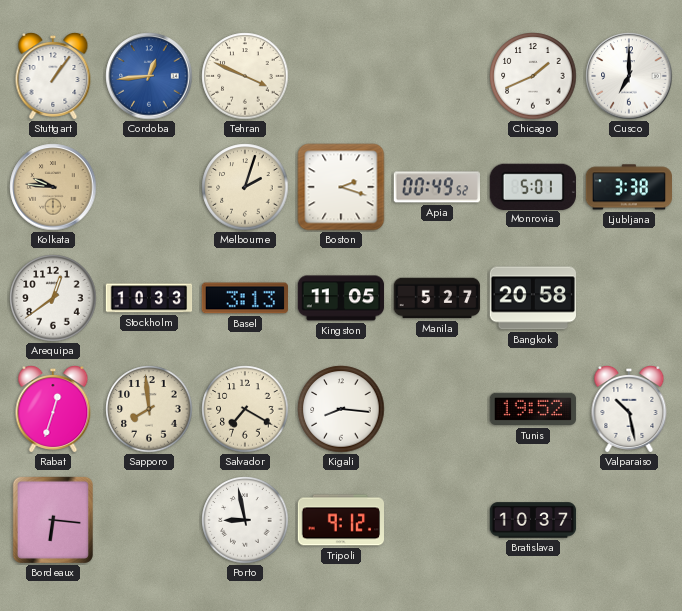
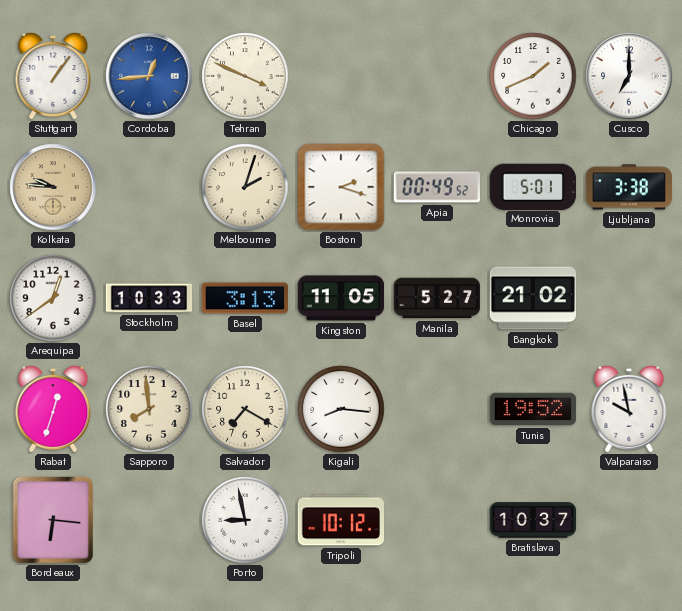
Bangkok: 20:58 -> 21:02
Valparaiso: 10:28 -> 9:58
Tripoli: 9:12 -> 10:12
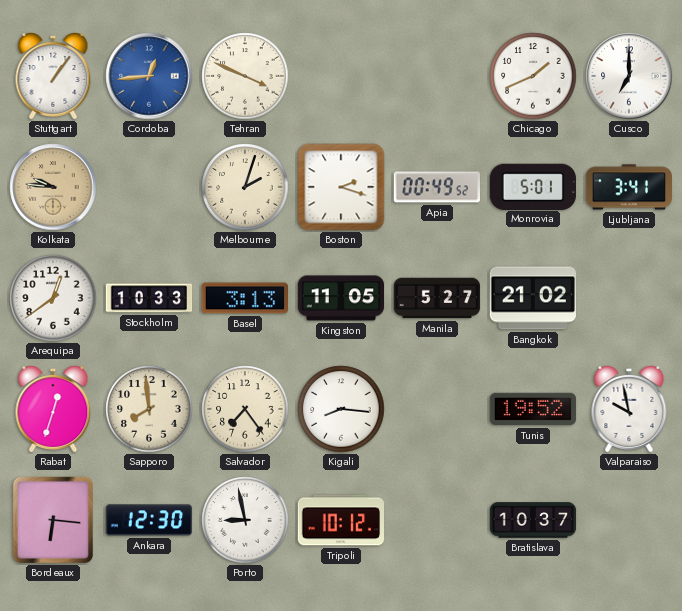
Ljubljana: 3:38 -> 3:41
Salvador: 7:20 -> 7:24
Ankara: none -> 12:30
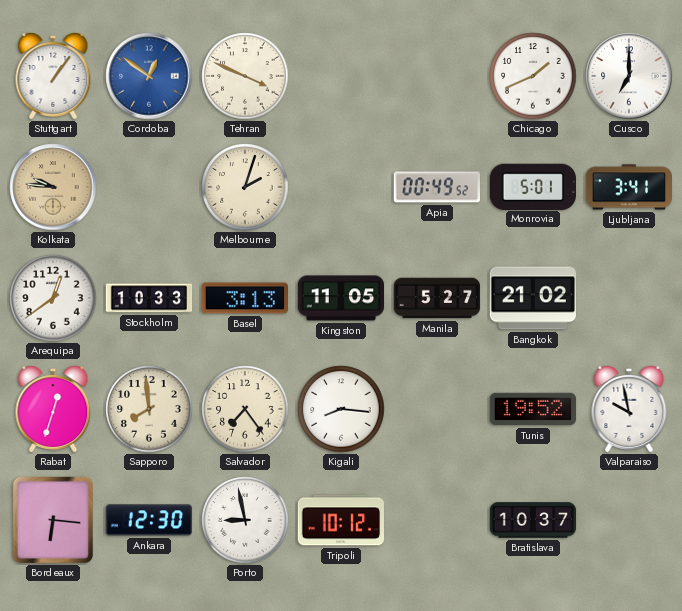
Cordoba: 12:44 -> 12:51
Boston: 2:18 -> none
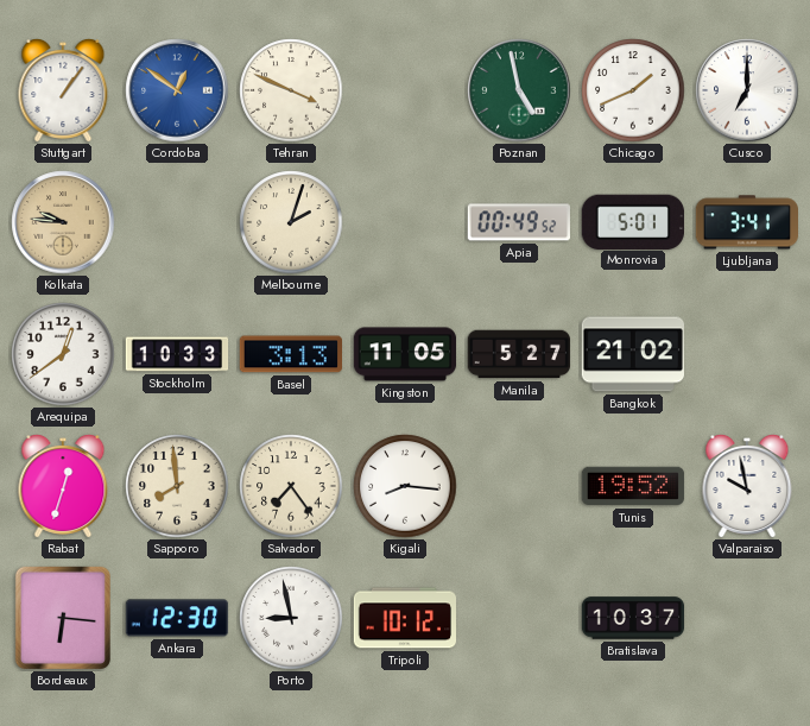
Poznan: none -> 4:58
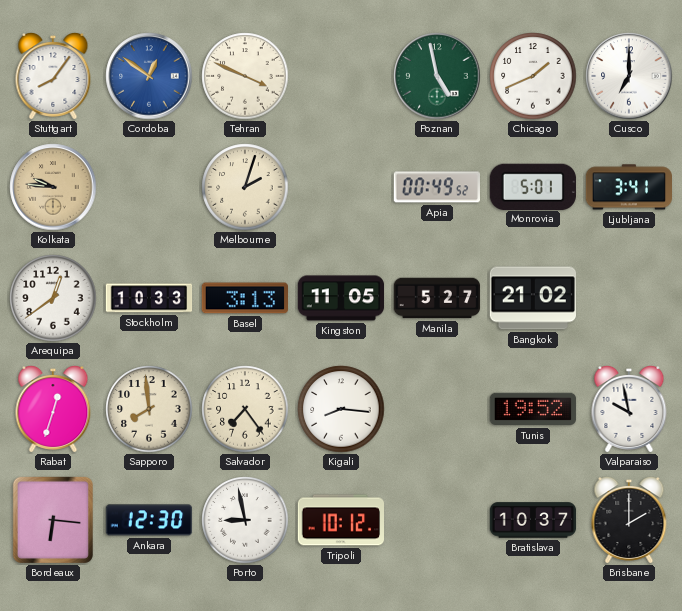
Stuttgart: 1:06 -> 8:06
Brisbane: none -> 2:00
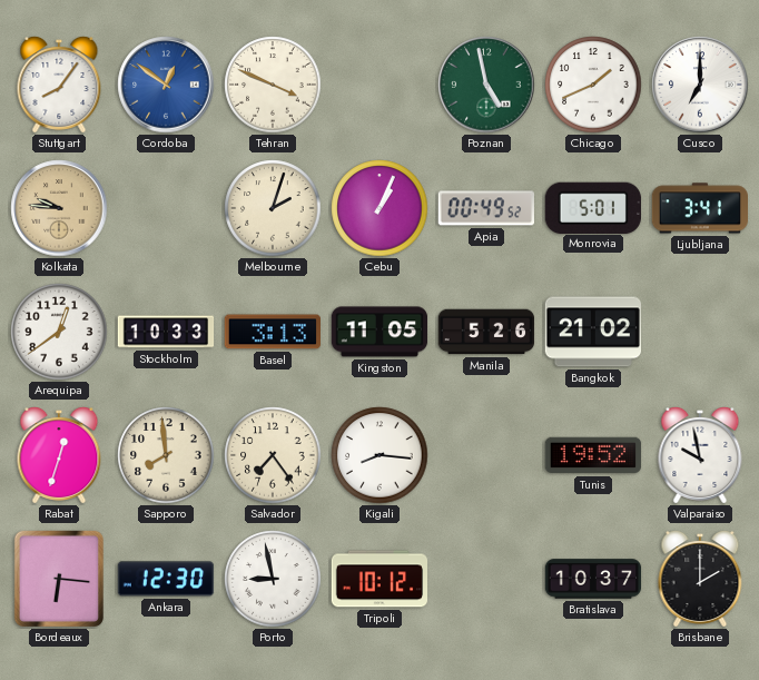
Cebu: none -> 1:04
Manila: 5:27 -> 5:26
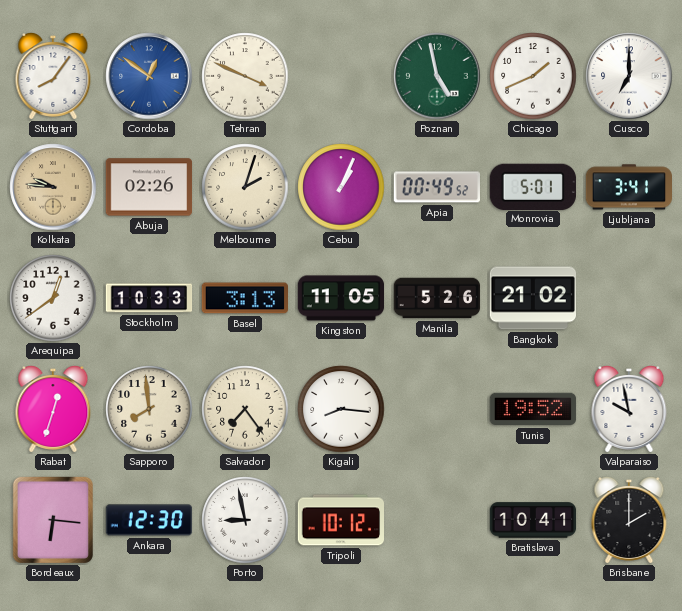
Abuja: none -> 02:26
Bratislava: 10:37 -> 10:41
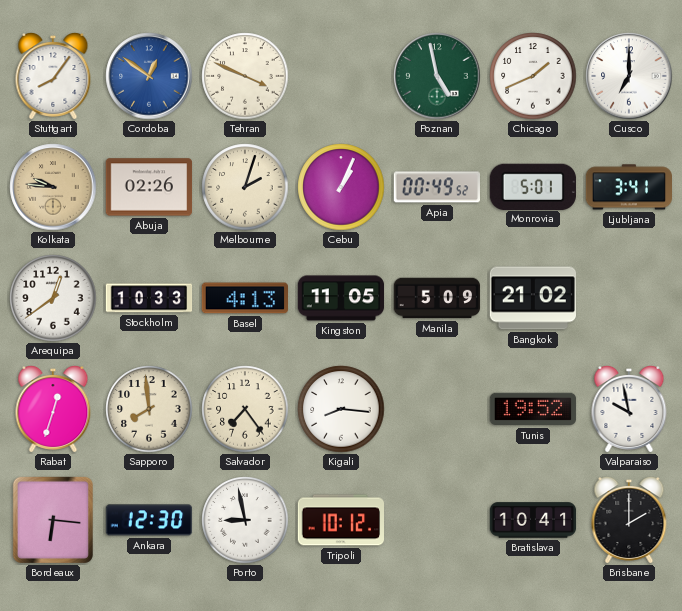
Basel: 3:13 -> 4:13
Manila: 5:26 -> 5:09
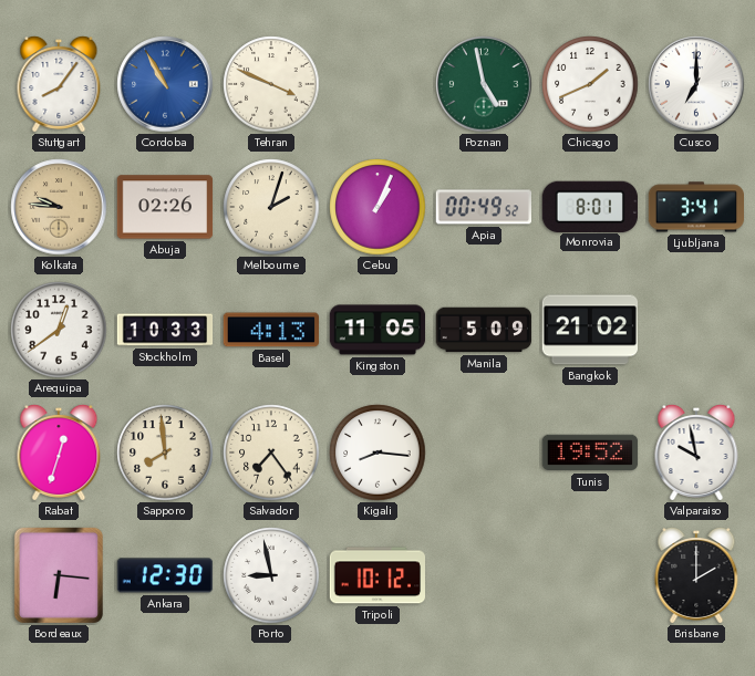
Cordoba: 12:51 -> 10:55
Monrovia: 5:01 -> 8:01
Bratislava: 10:41 -> none
